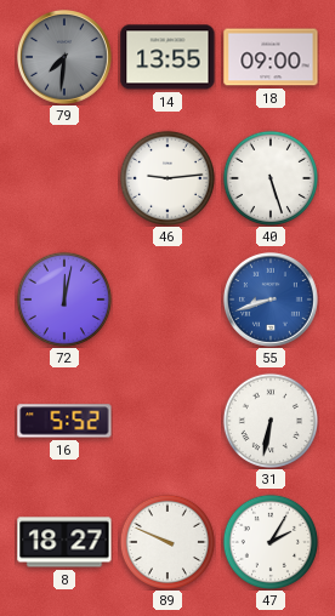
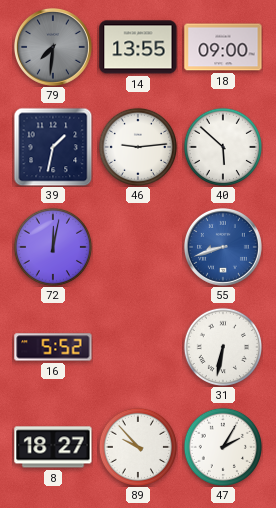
39: none -> 1:32
40: 5:27 -> 5:52
89: 9:49 -> 9:53
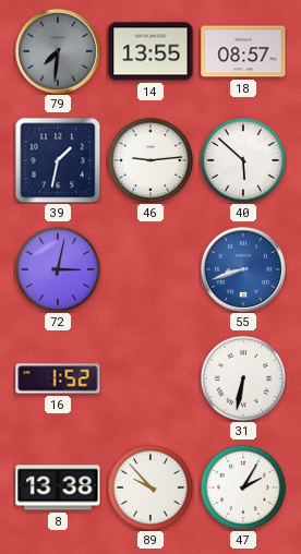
18: 09:00 -> 08:57
72: 12:02 -> 3:02
16: 5:52 -> 1:52
8: 18:27 -> 13:38
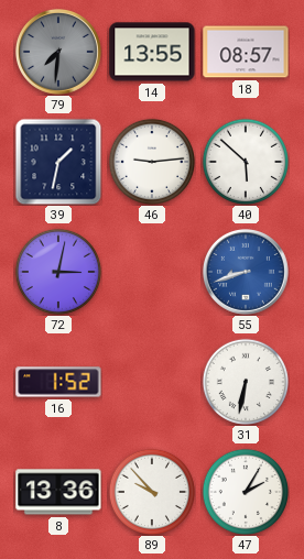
8: 13:38 -> 13:36
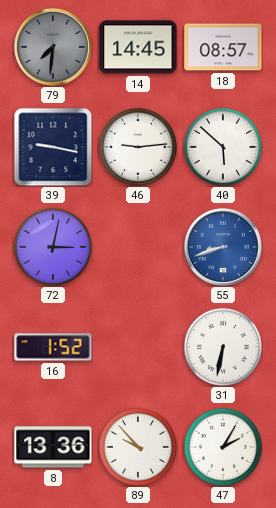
14: 13:55 -> 14:45
39: 1:32 -> 9:17
